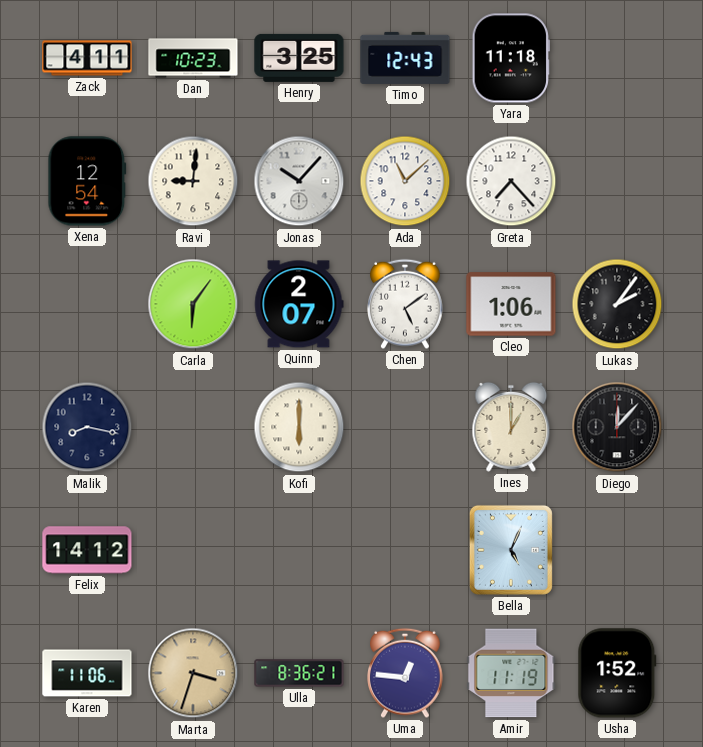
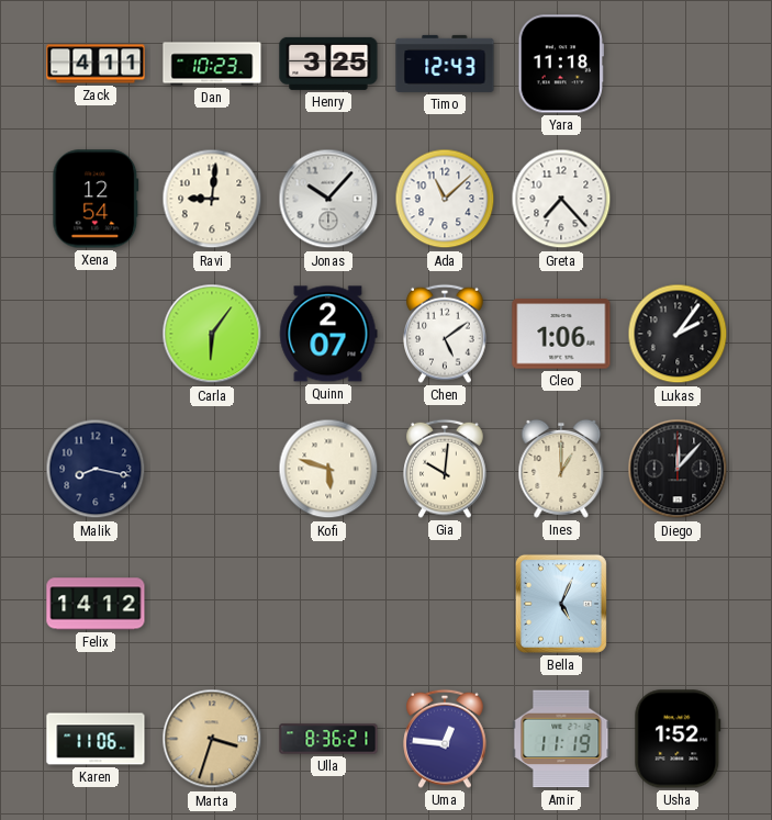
Kofi: 6:00 -> 5:48
Gia: none -> 10:01
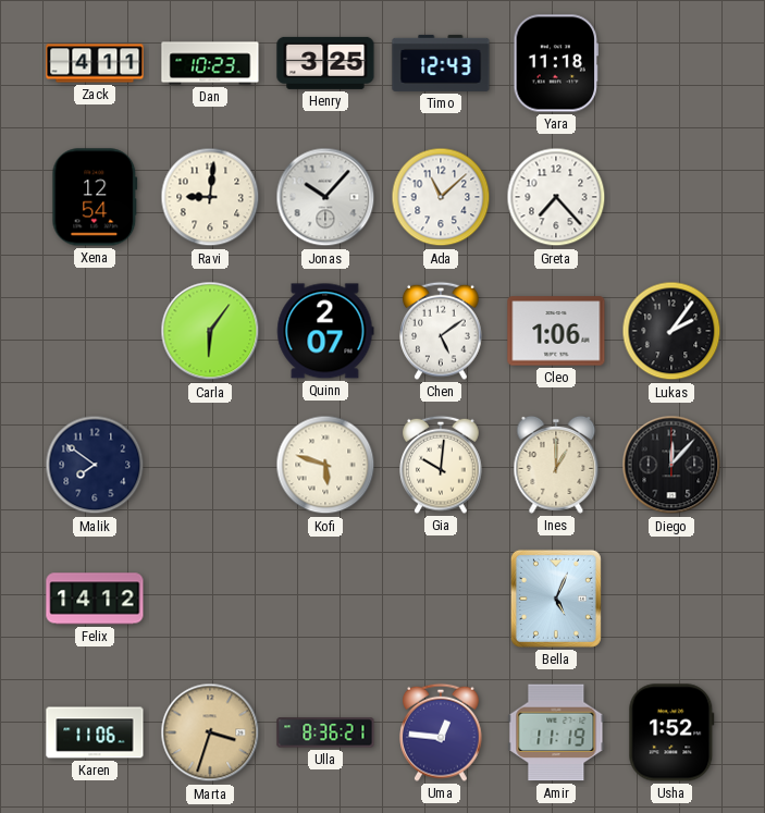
Malik: 8:17 -> 7:51
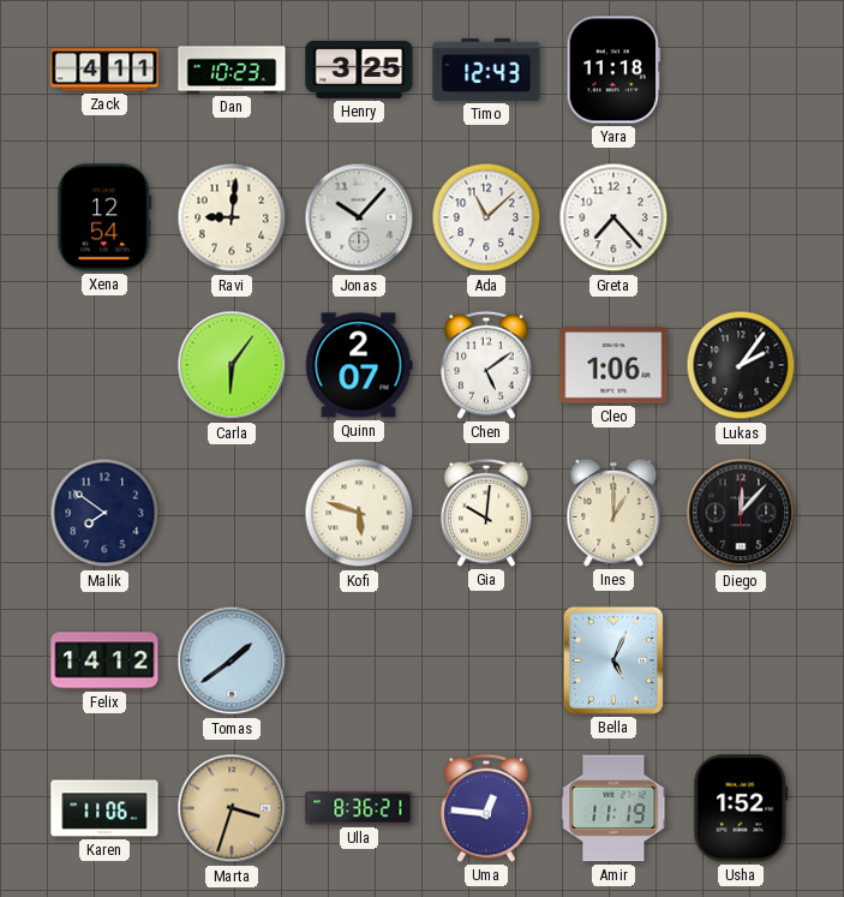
Tomas: none -> 1:39
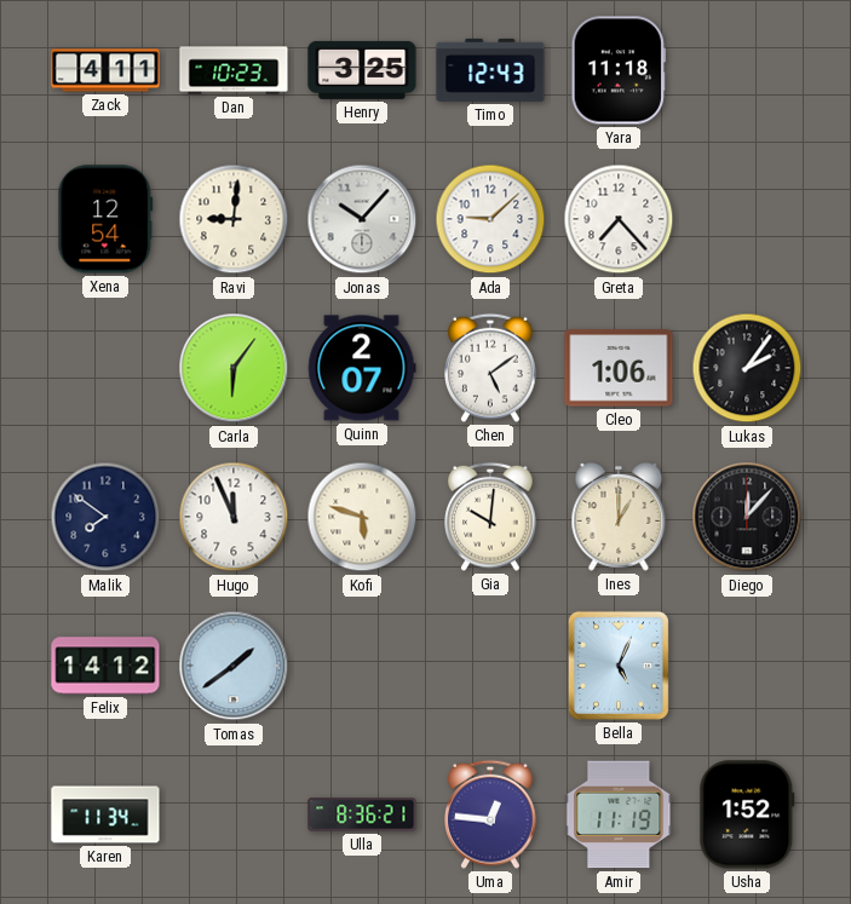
Ada: 11:08 -> 9:08
Hugo: none -> 11:56
Karen: 11:06 -> 11:34
Marta: 3:33 -> none
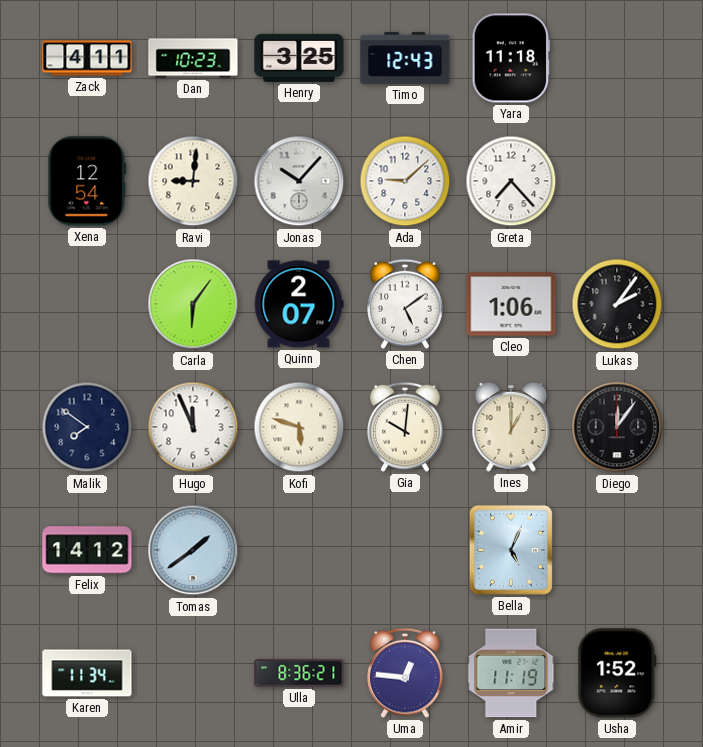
Diego: 12:07 -> 12:06
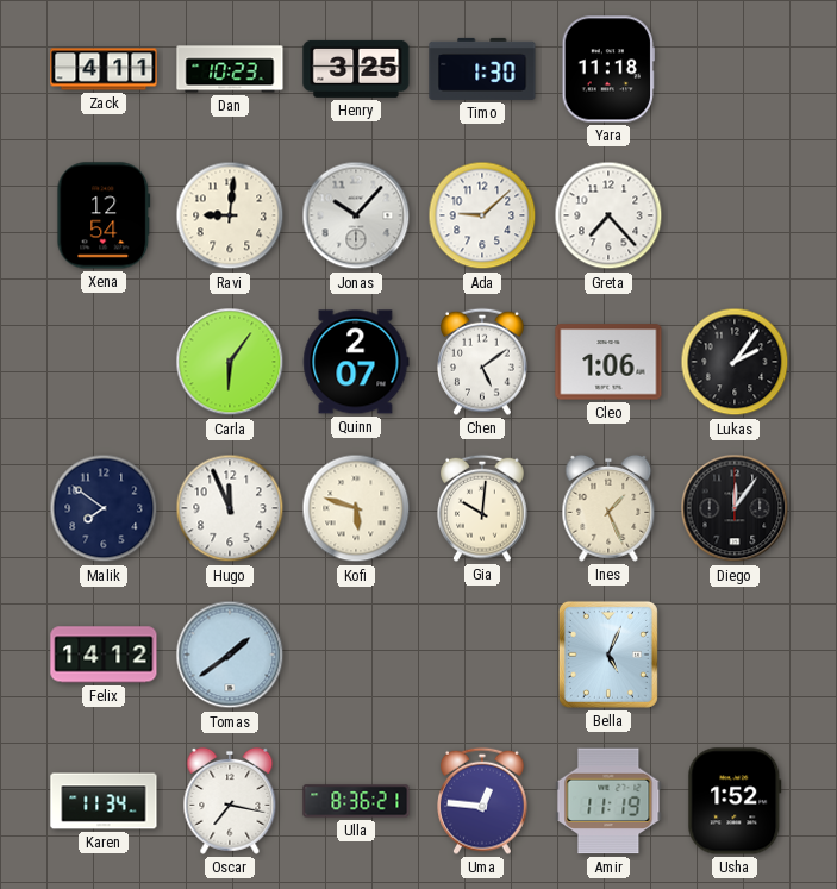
Timo: 12:43 -> 1:30
Ines: 1:00 -> 1:26
Oscar: none -> 7:17
